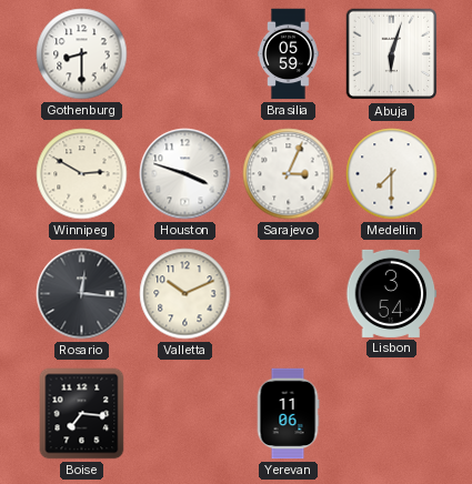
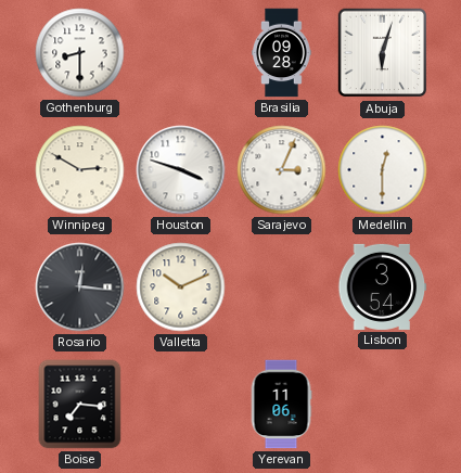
Brasilia: 05:59 -> 09:28
Medellin: 7:30 -> 12:30
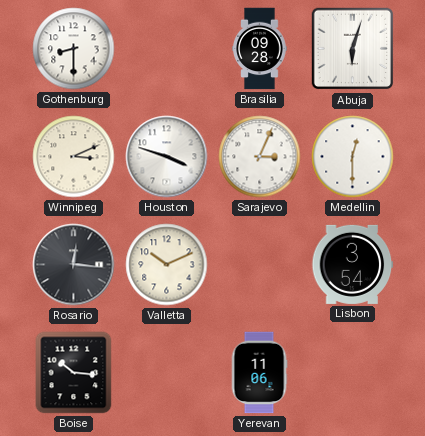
Winnipeg: 2:50 -> 3:11
Boise: 7:16 -> 10:16
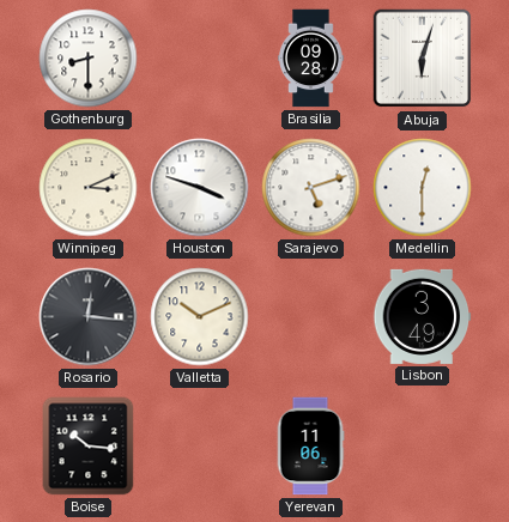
Sarajevo: 3:04 -> 5:12
Lisbon: 3:54 -> 3:49
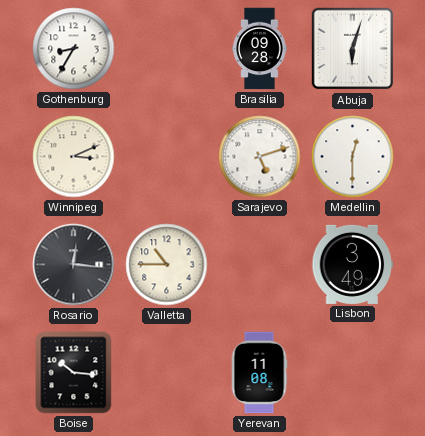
Gothenburg: 8:30 -> 8:35
Houston: 3:48 -> none
Valletta: 10:11 -> 10:45
Yerevan: 11:06 -> 11:08
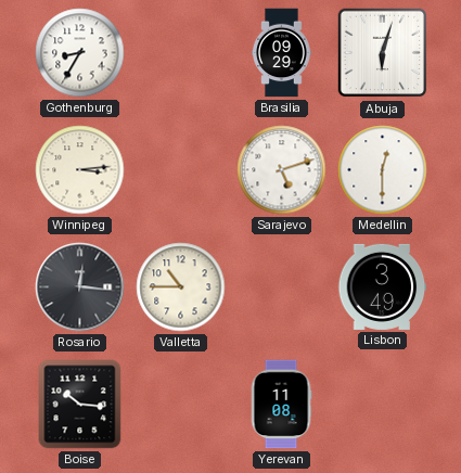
Brasilia: 09:28 -> 09:29
Winnipeg: 3:11 -> 3:14
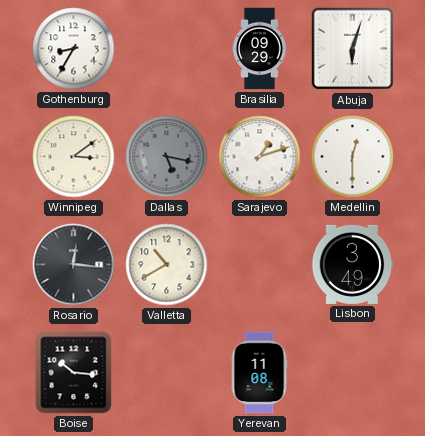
Winnipeg: 3:14 -> 3:09
Dallas: none -> 5:17
Sarajevo: 5:12 -> 1:12
Valletta: 10:45 -> 10:40
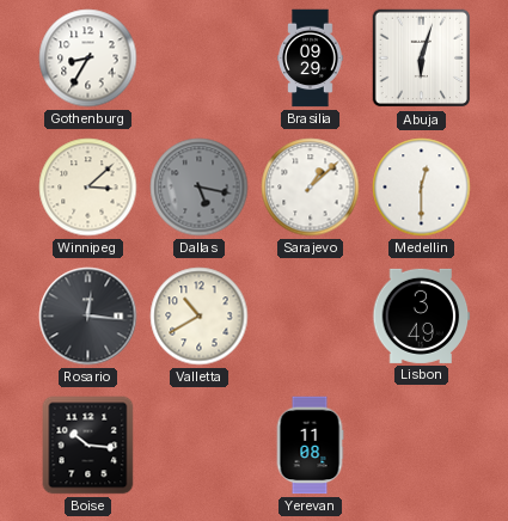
Winnipeg: 3:09 -> 3:08
Sarajevo: 1:12 -> 1:08
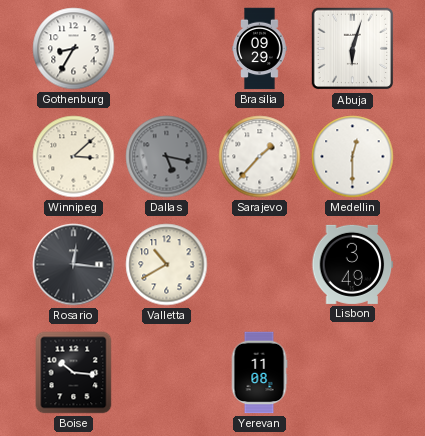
Sarajevo: 1:08 -> 1:37
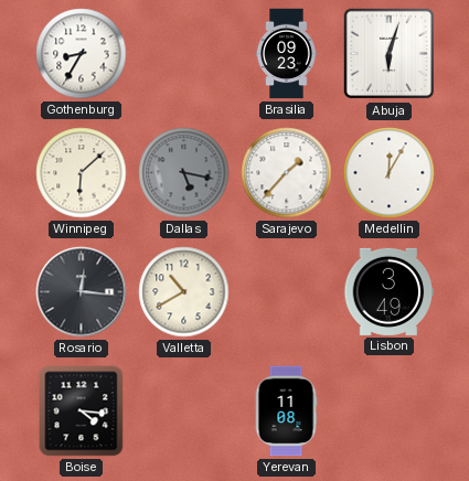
Brasilia: 09:29 -> 09:23
Winnipeg: 3:08 -> 6:08
Medellin: 12:30 -> 12:05
Boise: 10:16 -> 4:16
